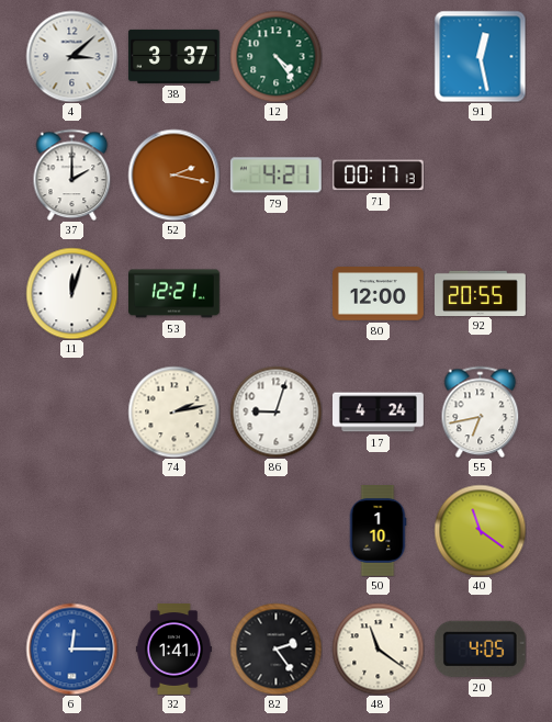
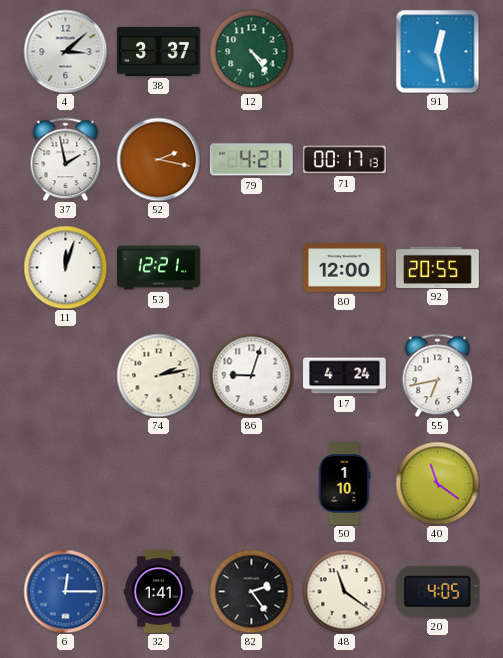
37: 2:00 -> 1:58
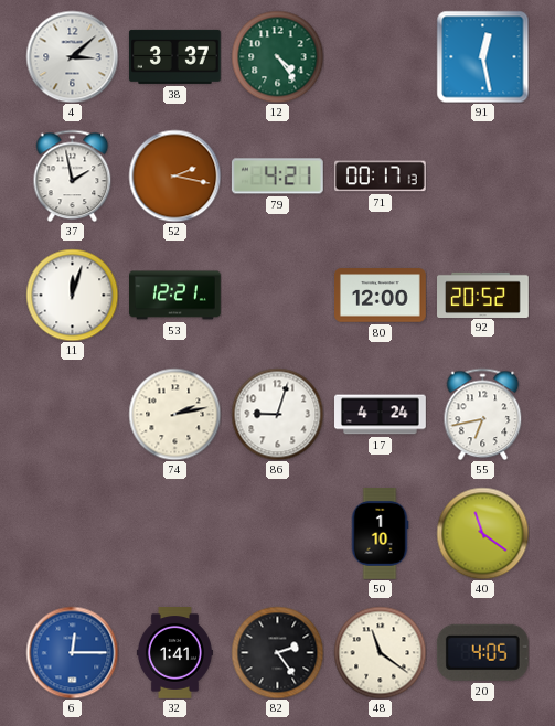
92: 20:55 -> 20:52
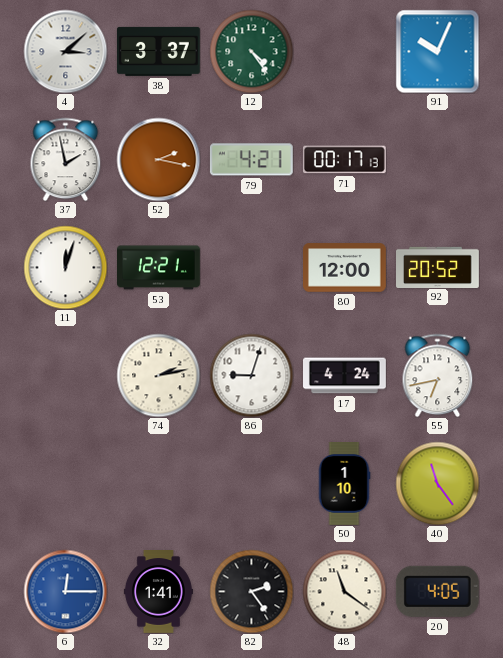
91: 12:28 -> 10:04
40: 11:21 -> 11:24
